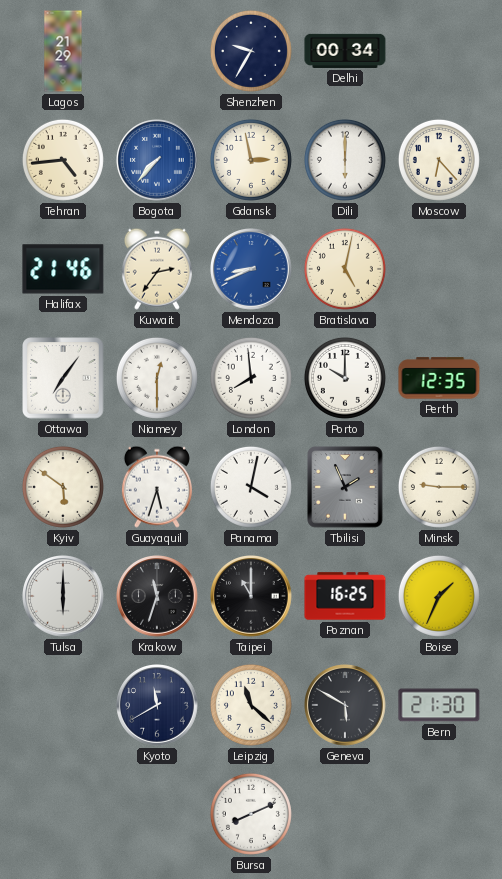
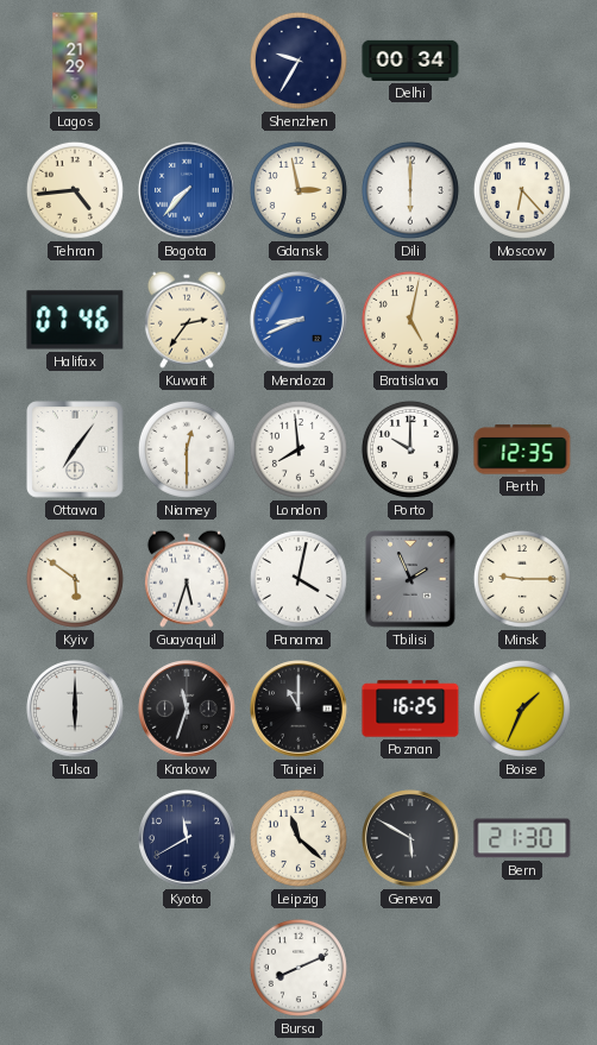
Halifax: 21:46 -> 07:46
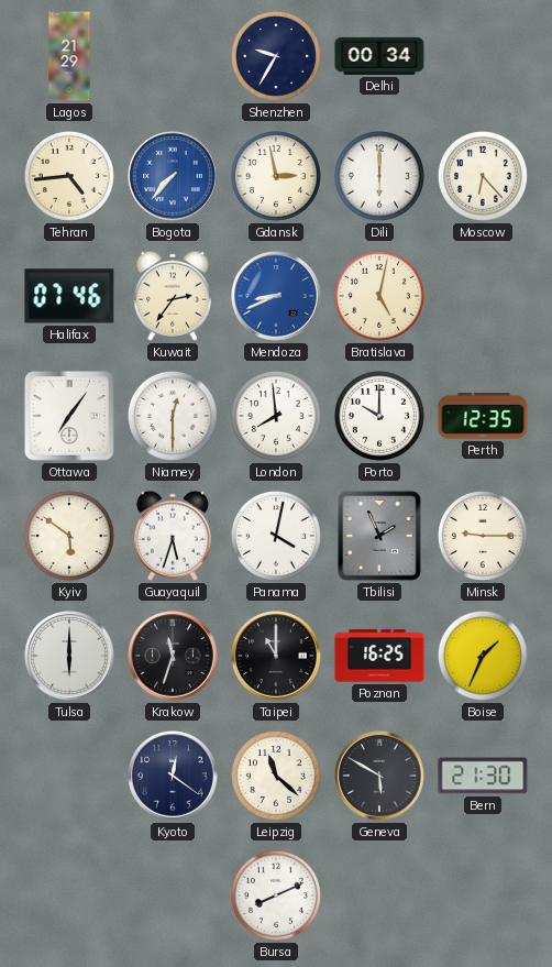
Kyoto: 11:40 -> 12:21
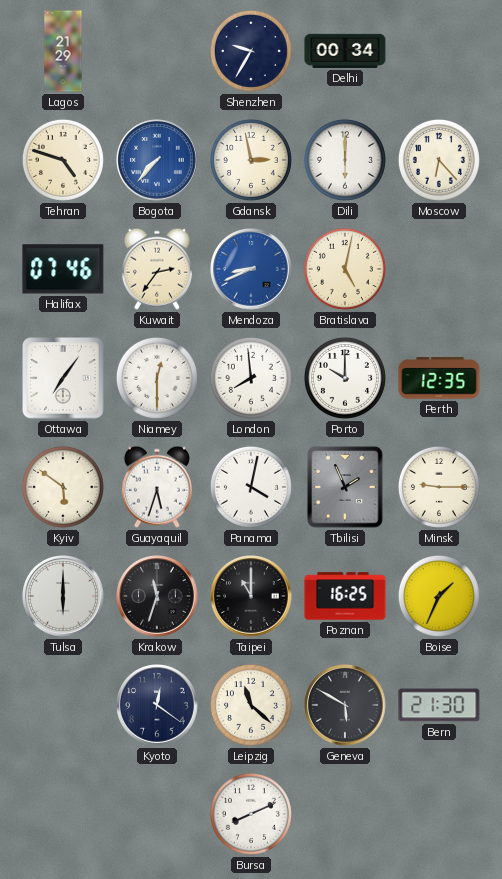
Tehran: 4:44 -> 4:48
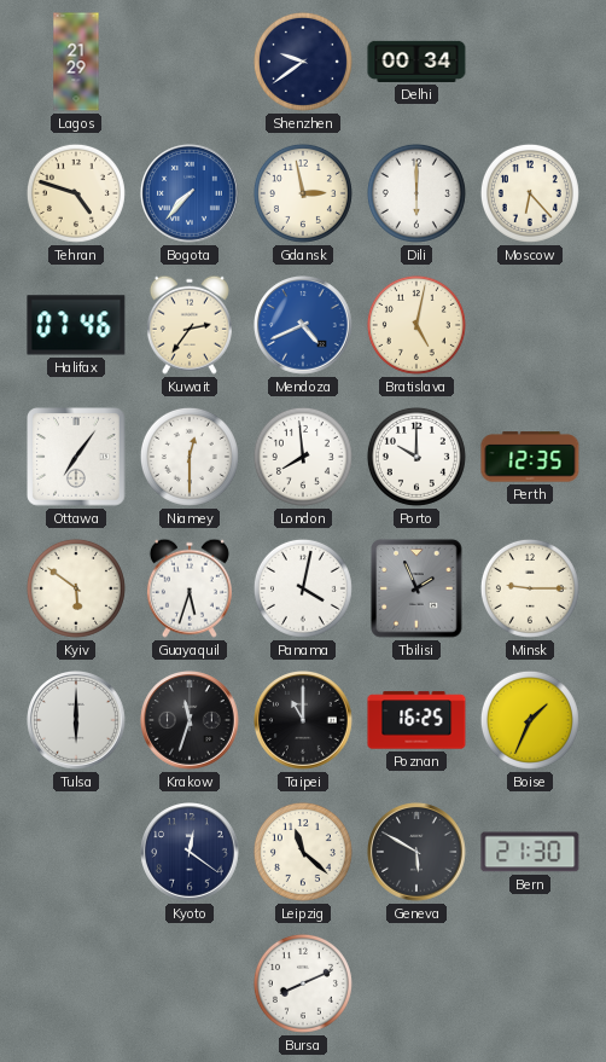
Shenzhen: 9:35 -> 9:39
Mendoza: 8:41 -> 4:41
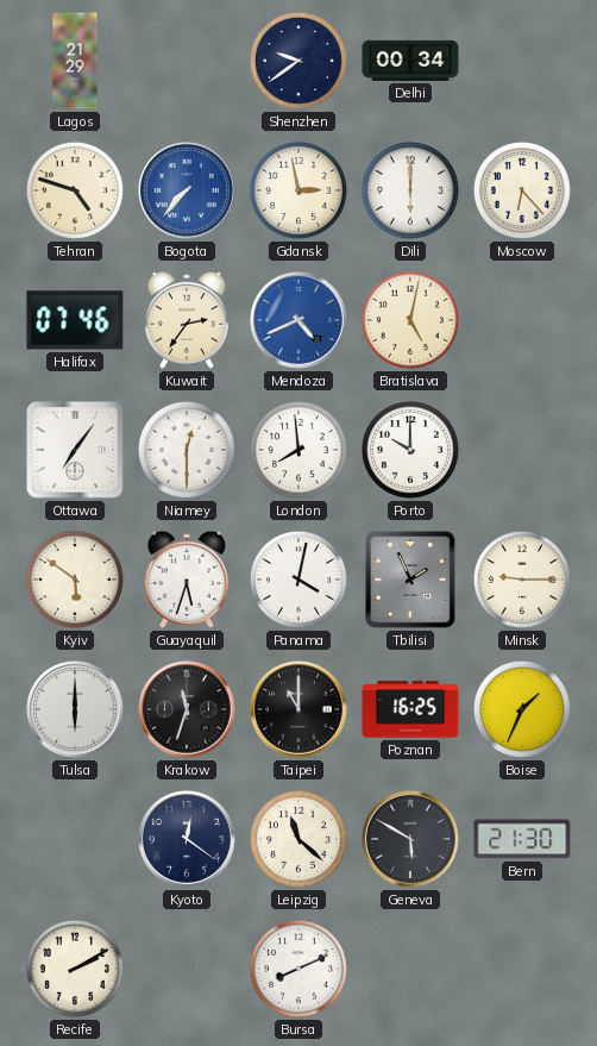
Perth: 12:35 -> none
Recife: none -> 2:10
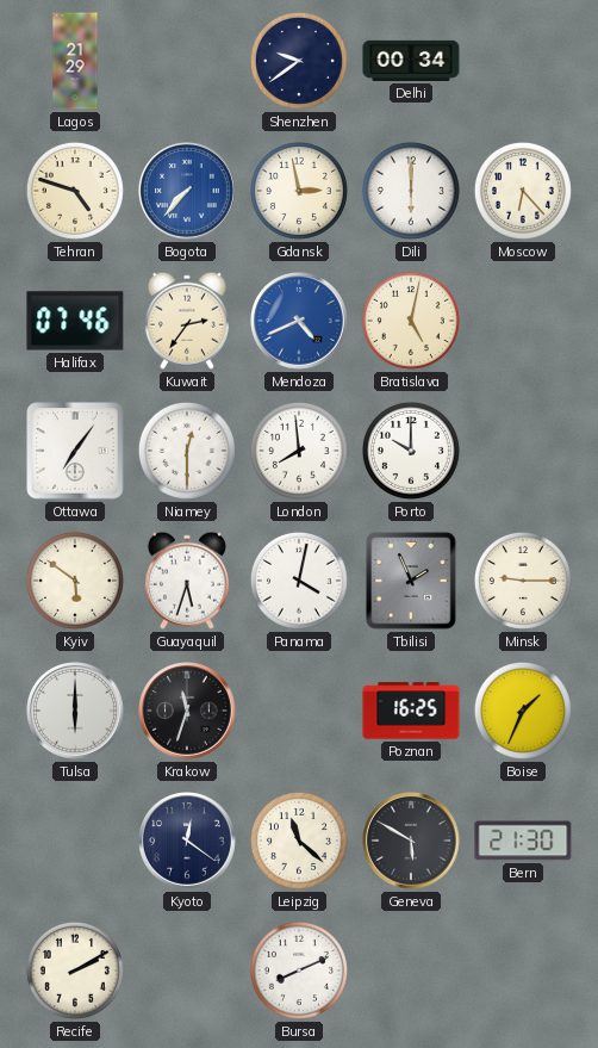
Taipei: 11:00 -> none
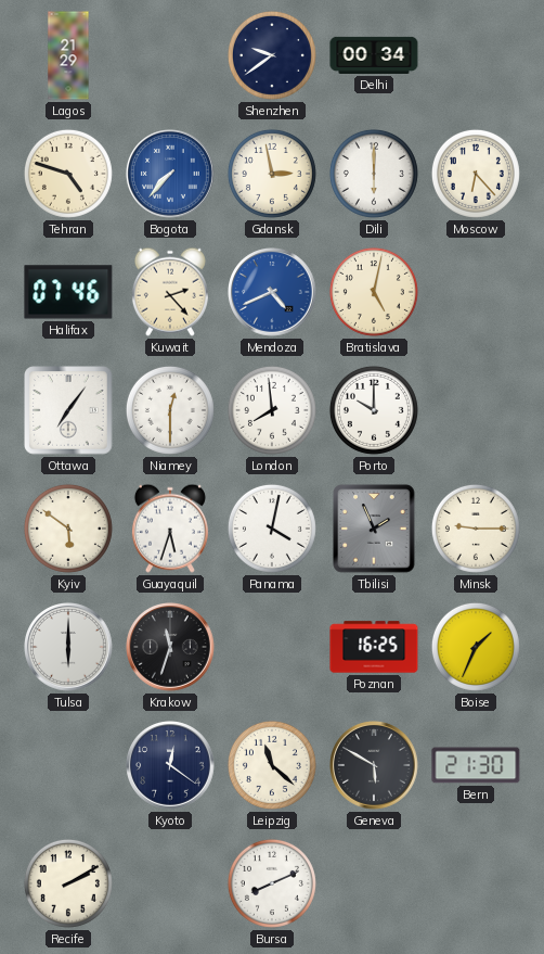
Kuwait: 2:36 -> 2:23
